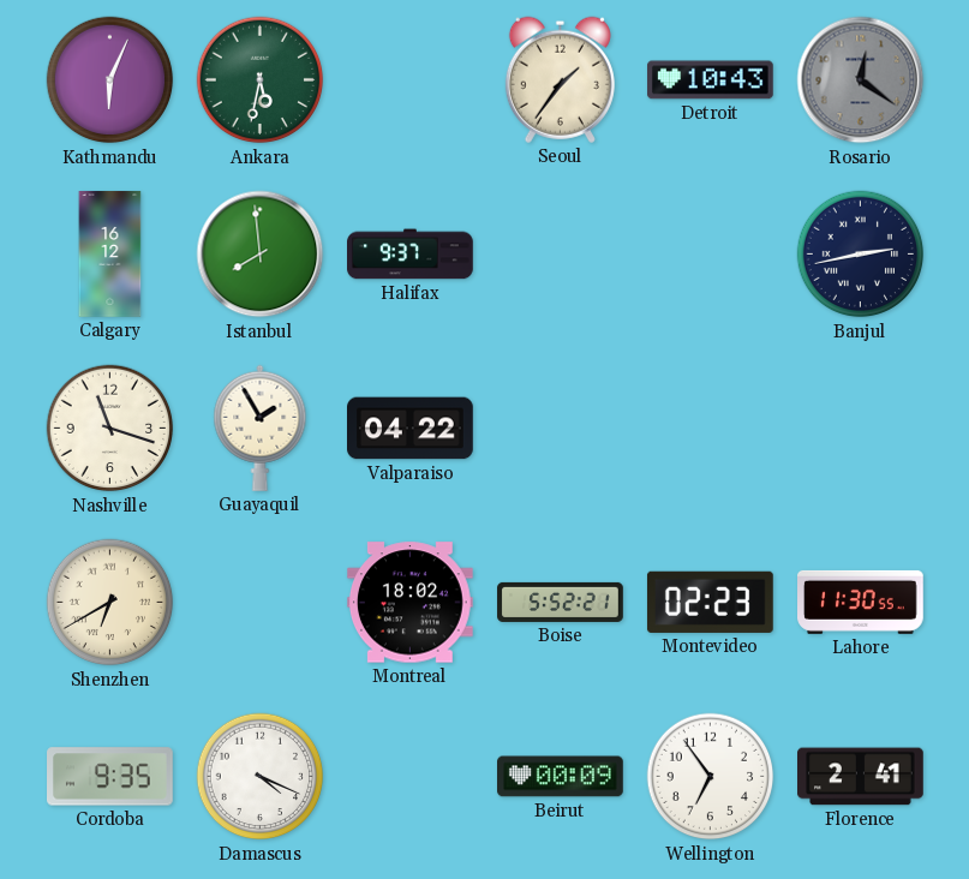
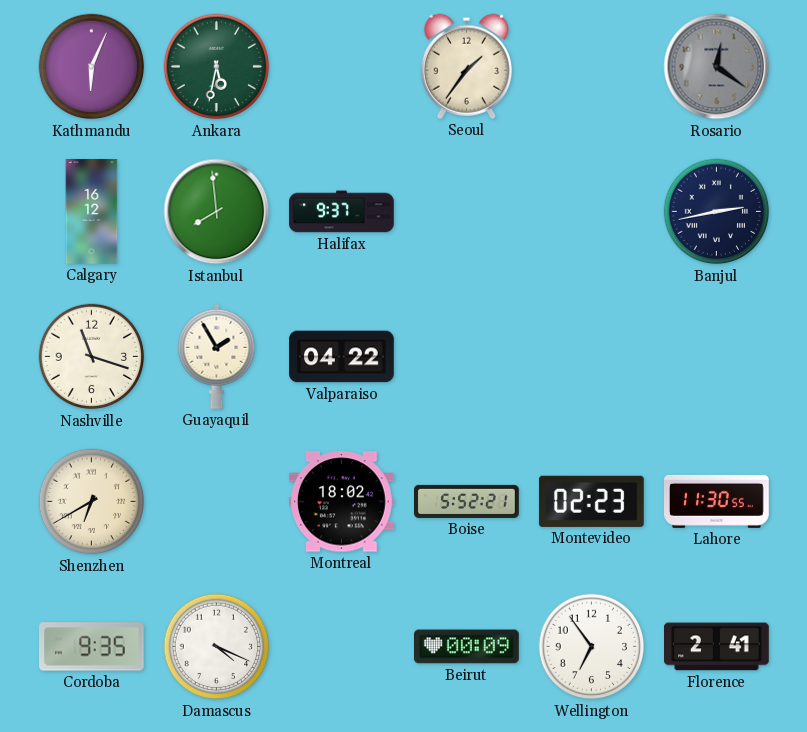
Detroit: 10:43 -> none
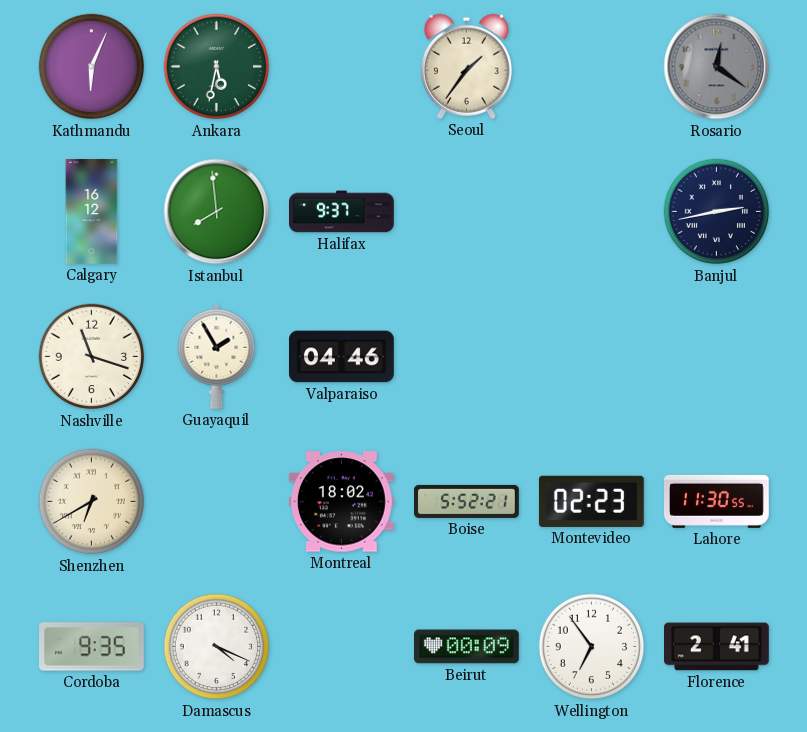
Valparaiso: 04:22 -> 04:46
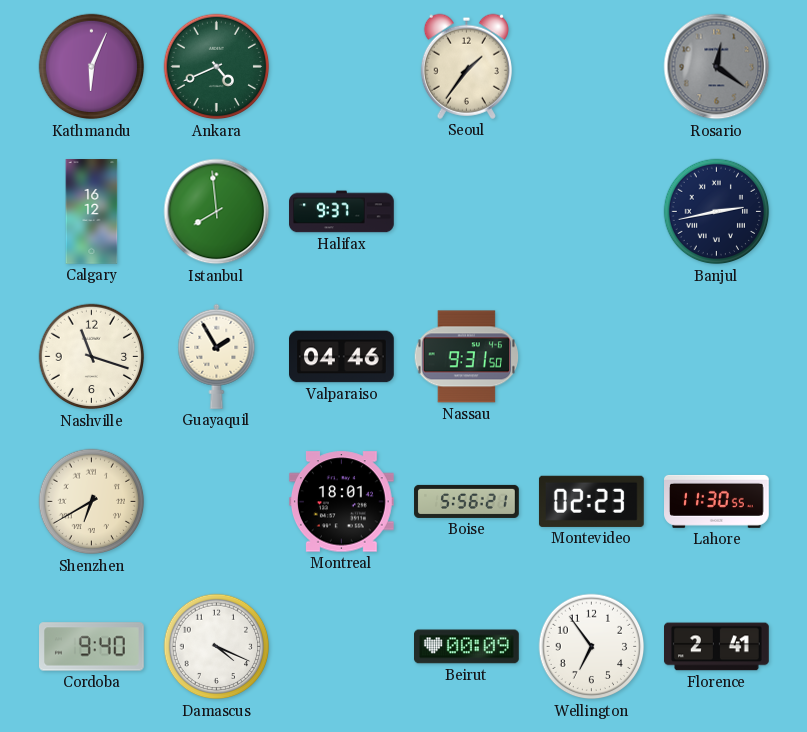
Ankara: 5:32 -> 4:41
Nassau: none -> 9:31
Montreal: 18:02 -> 18:01
Boise: 5:52 -> 5:56
Cordoba: 9:35 -> 9:40
